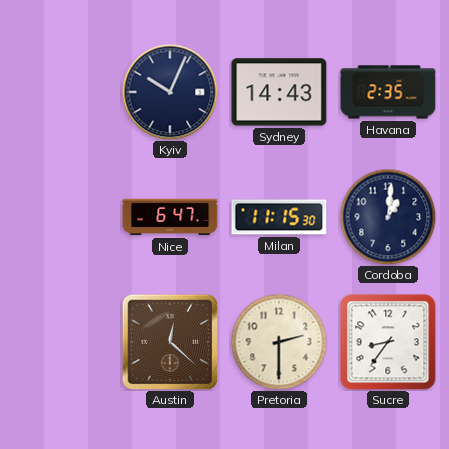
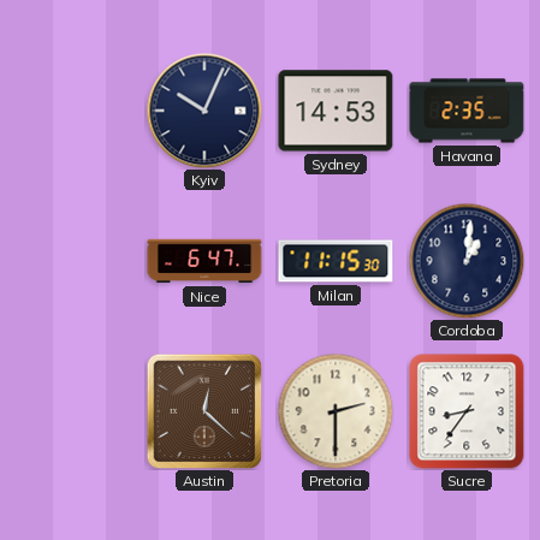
Sydney: 14:43 -> 14:53
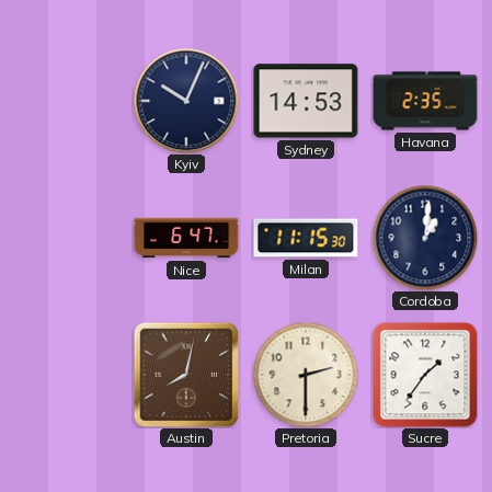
Austin: 12:22 -> 8:02
Sucre: 8:36 -> 1:36
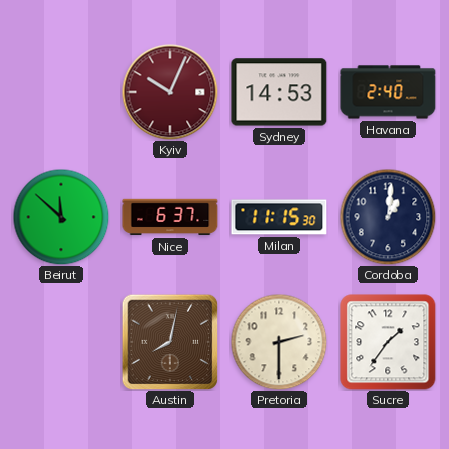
Kyiv dial: navy -> burgundy
Havana: 2:35 -> 2:40
Beirut: none -> 11:52
Nice: 6:47 -> 6:37
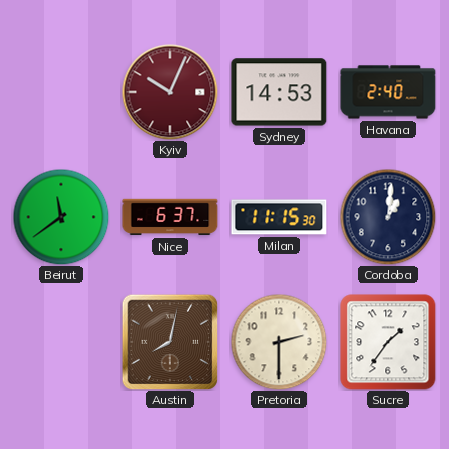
Beirut: 11:52 -> 11:39
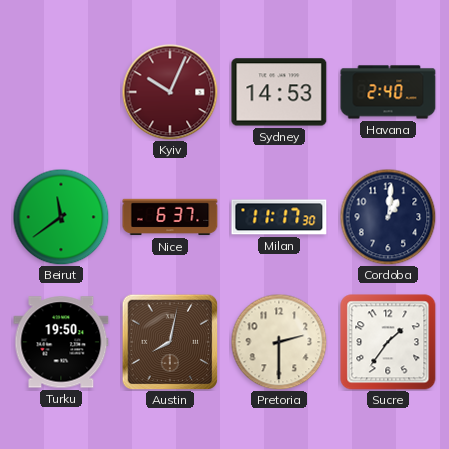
Milan: 11:15 -> 11:17
Turku: none -> 19:50
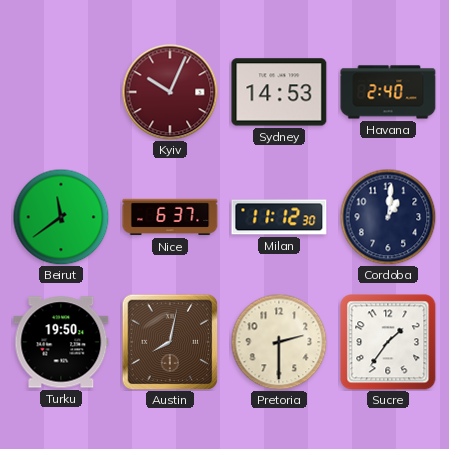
Milan: 11:17 -> 11:12
